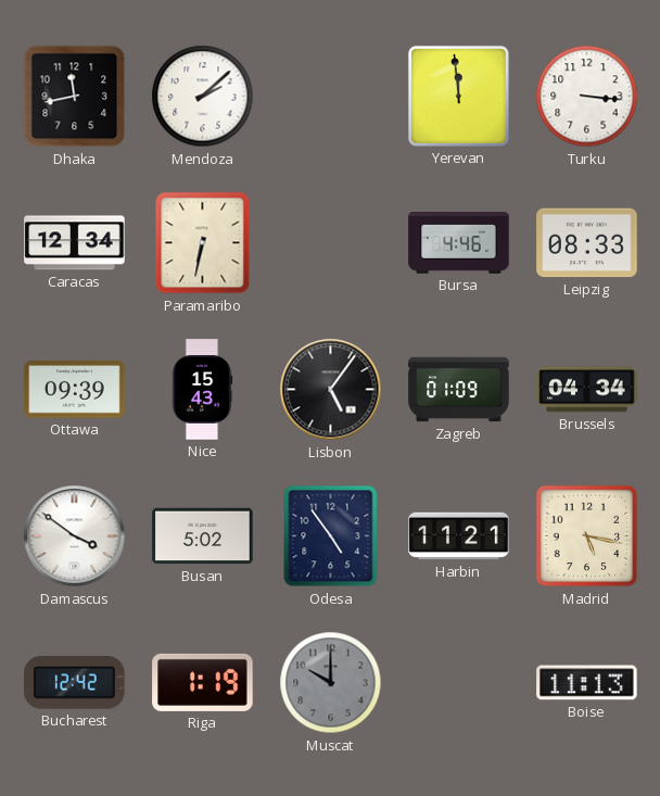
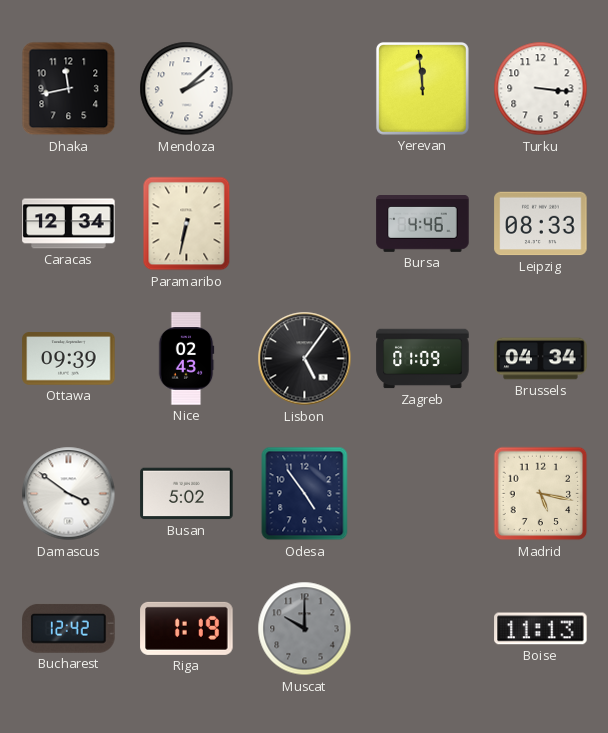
Nice: 15:43 -> 02:43
Harbin: 11:21 -> none
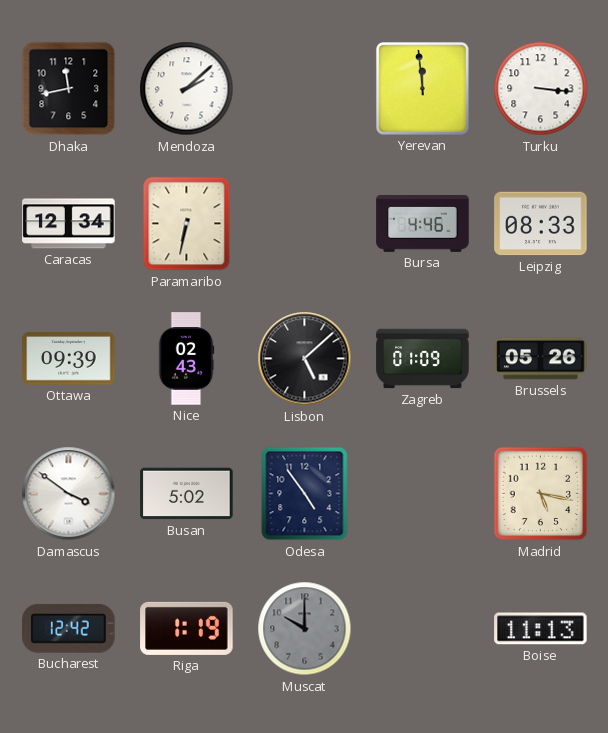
Lisbon: 5:06 -> 5:08
Brussels: 04:34 -> 05:26
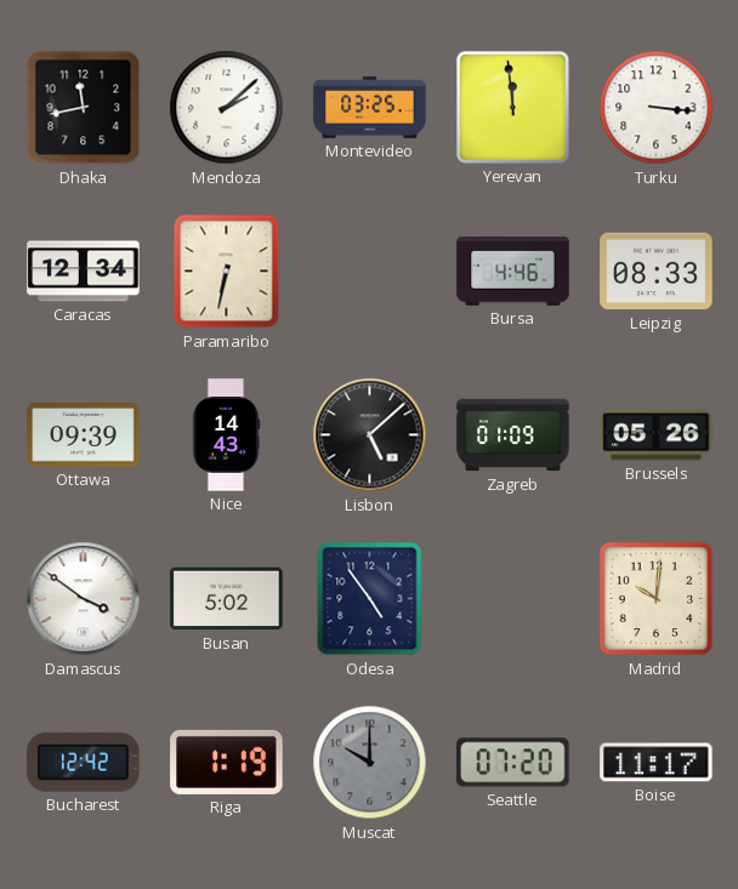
Montevideo: none -> 03:25
Nice: 02:43 -> 14:43
Madrid: 5:17 -> 10:01
Seattle: none -> 07:20
Boise: 11:13 -> 11:17
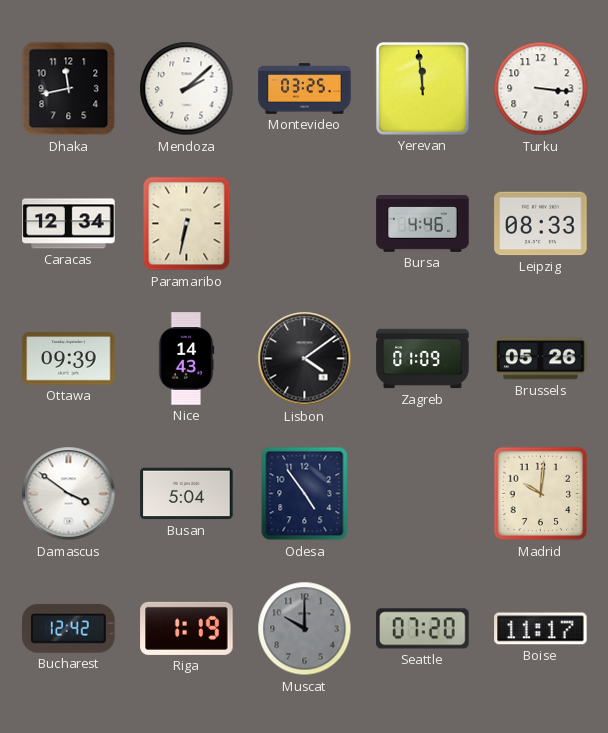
Lisbon: 5:08 -> 4:09
Busan: 5:02 -> 5:04
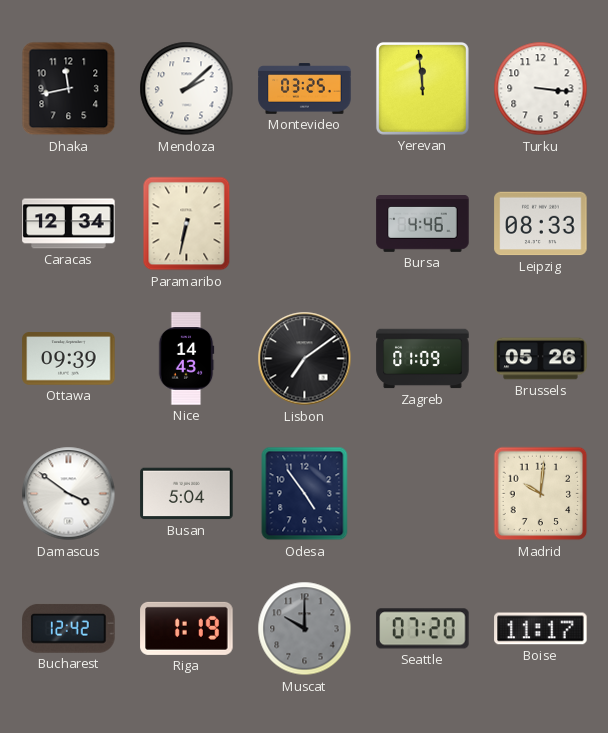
Lisbon: 4:09 -> 7:09
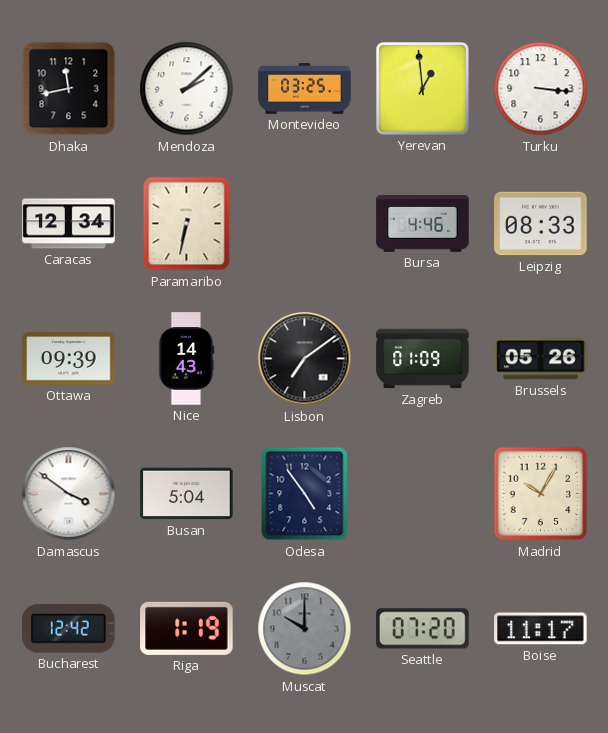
Yerevan: 11:59 -> 12:59
Madrid: 10:01 -> 10:05
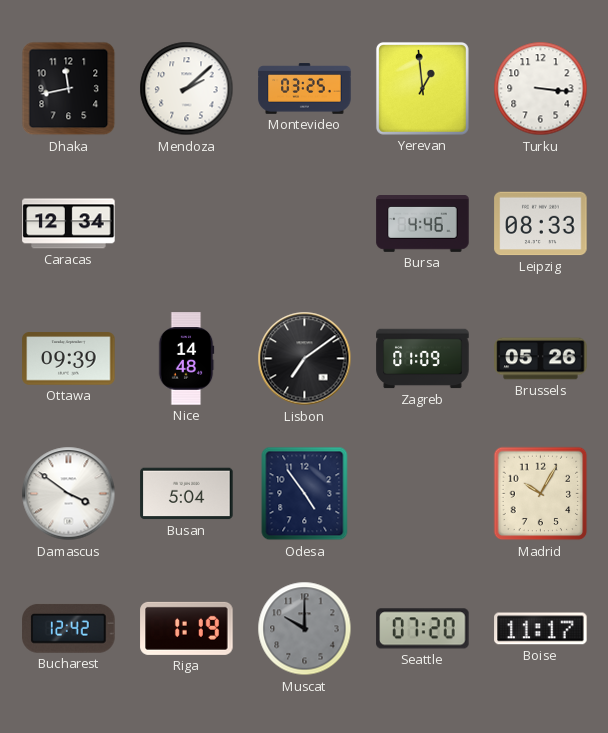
Paramaribo: 6:32 -> none
Nice: 14:43 -> 14:48
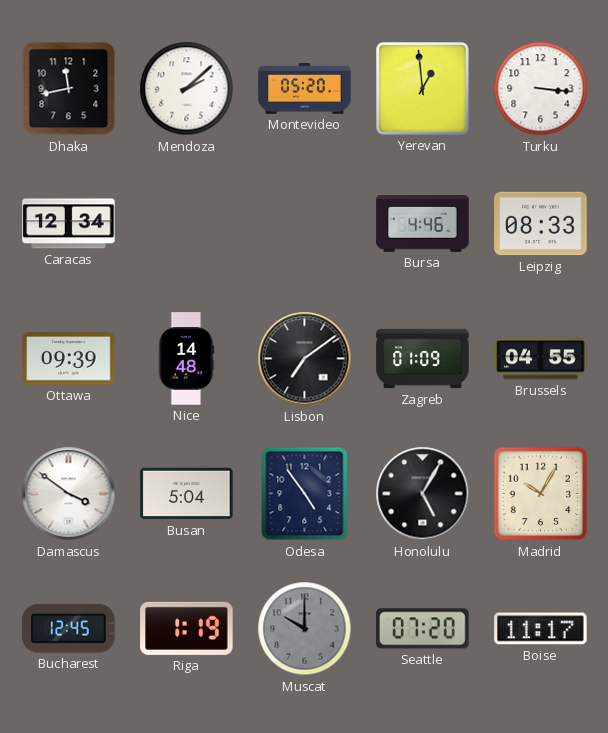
Montevideo: 03:25 -> 05:20
Brussels: 05:26 -> 04:55
Honolulu: none -> 5:05
Bucharest: 12:42 -> 12:45
